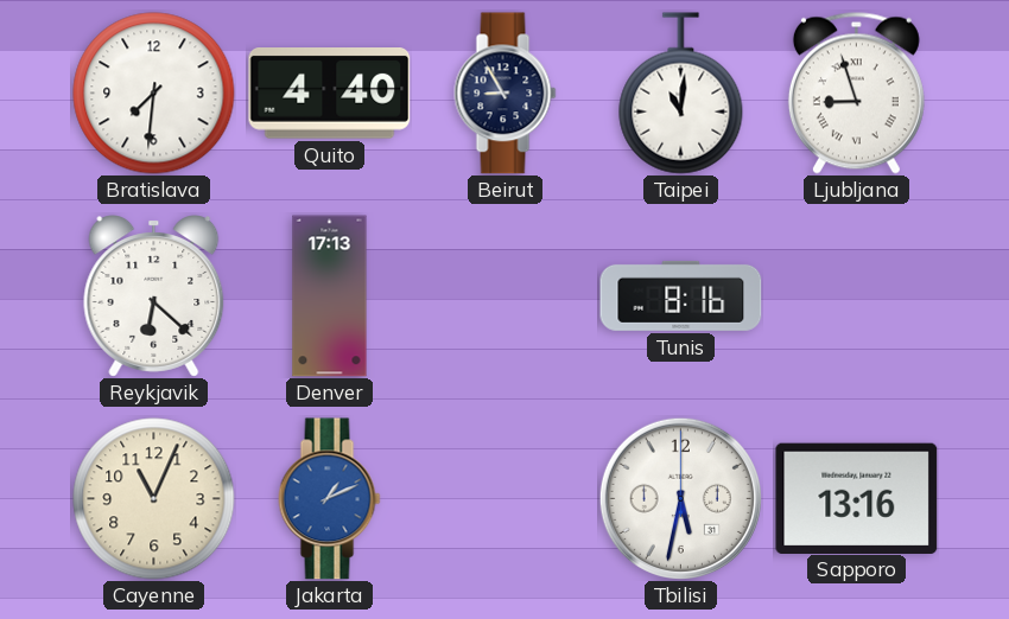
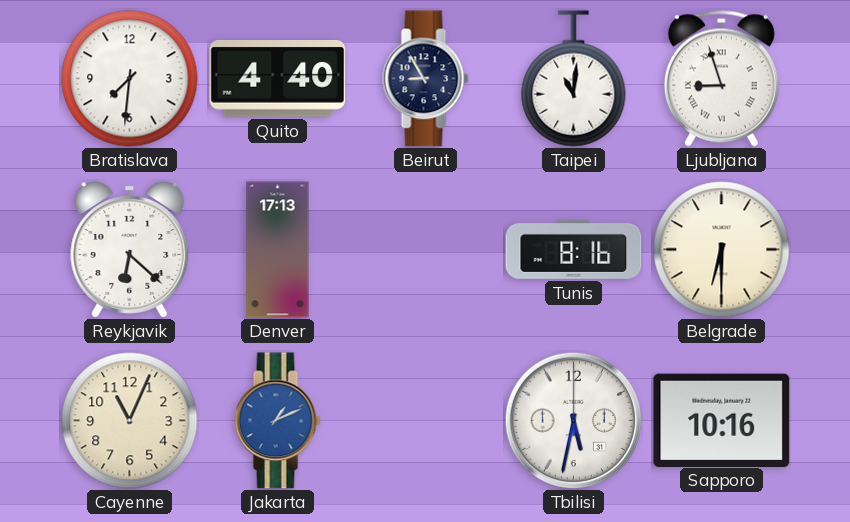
Belgrade: none -> 6:30
Sapporo: 13:16 -> 10:16
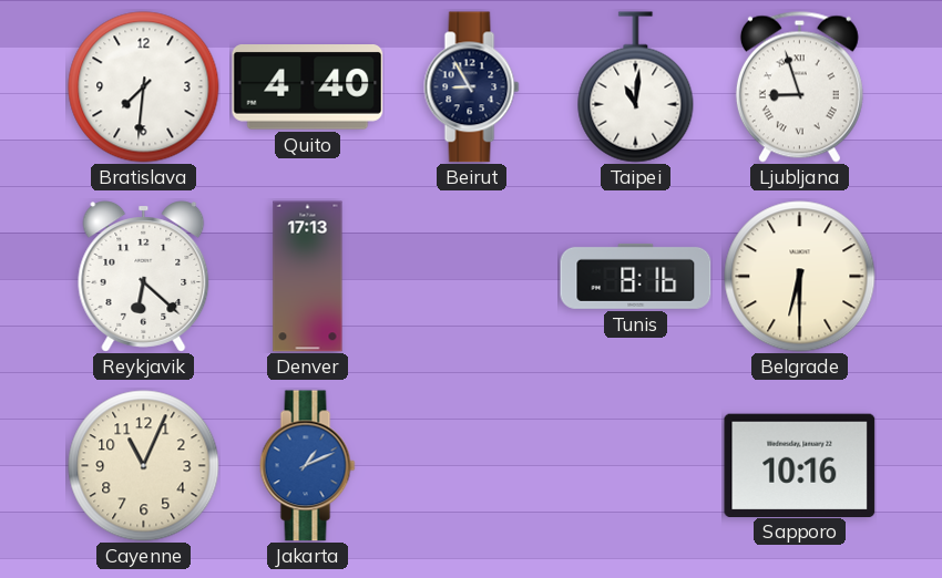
Tbilisi: 5:32 -> none
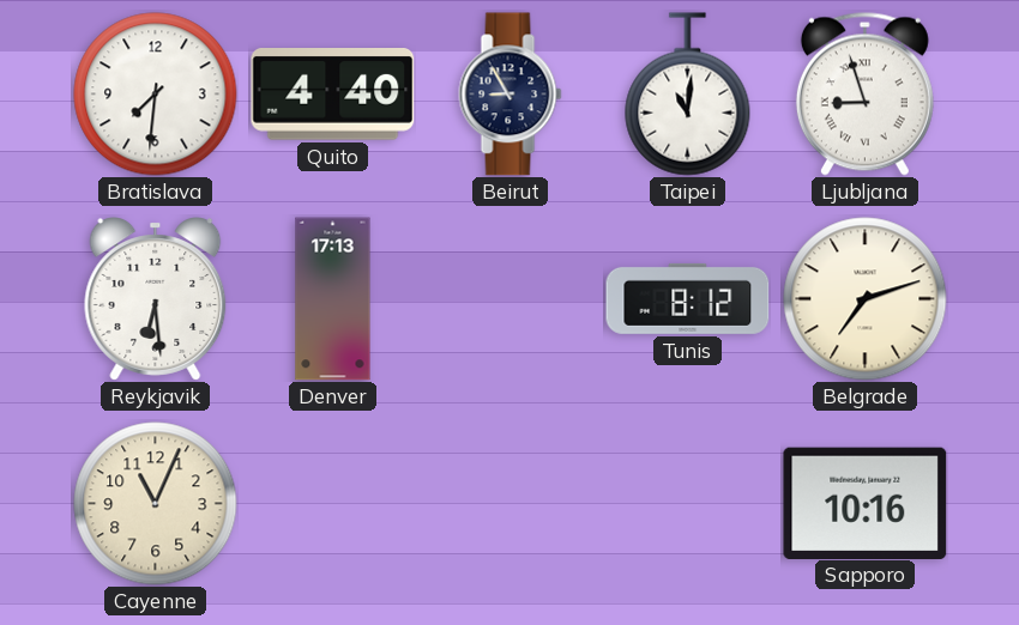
Reykjavik: 6:22 -> 6:29
Tunis: 8:16 -> 8:12
Belgrade: 6:30 -> 7:12
Jakarta: 1:11 -> none
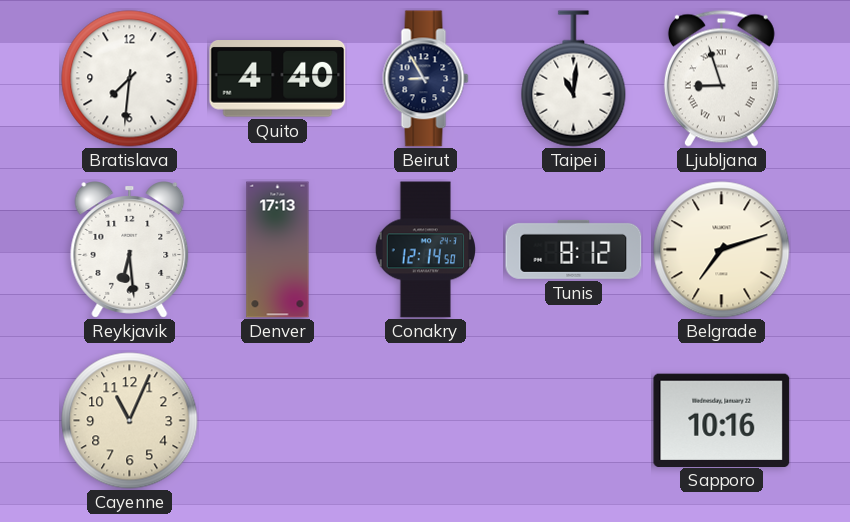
Conakry: none -> 12:14
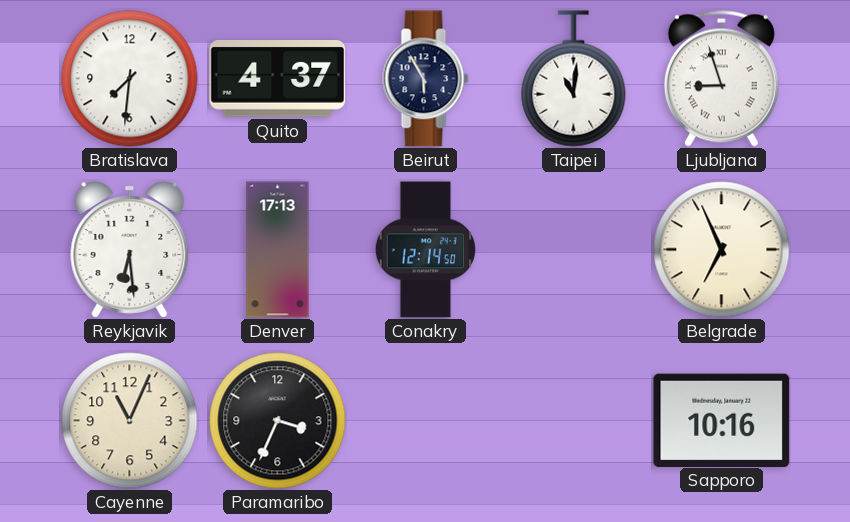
Quito: 4:40 -> 4:37
Beirut: 8:55 -> 5:55
Tunis: 8:12 -> none
Belgrade: 7:12 -> 6:56
Paramaribo: none -> 3:34
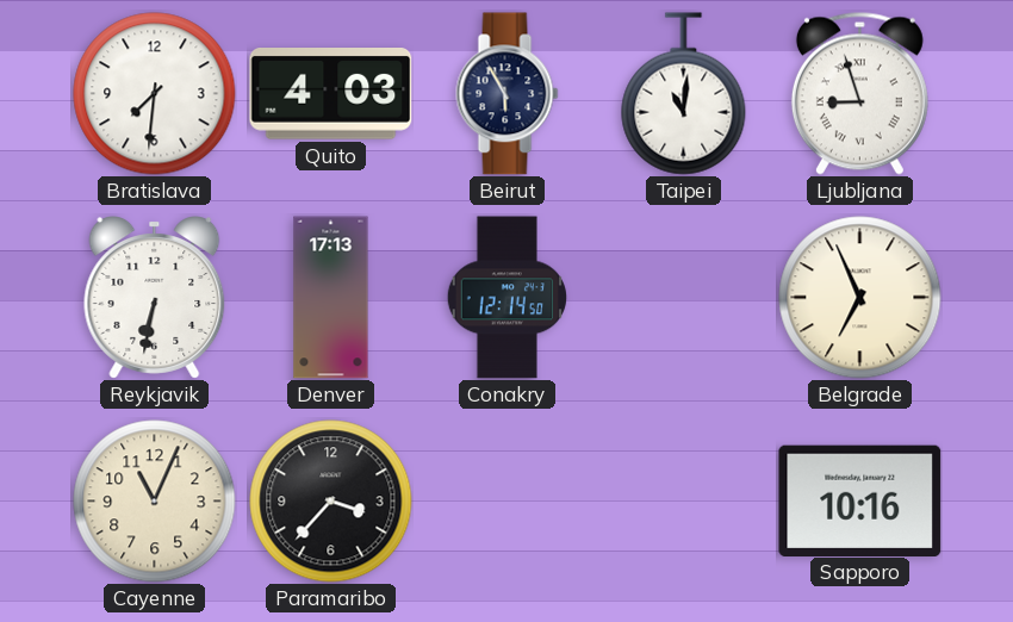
Quito: 4:37 -> 4:03
Reykjavik: 6:29 -> 6:32
Paramaribo: 3:34 -> 3:37
